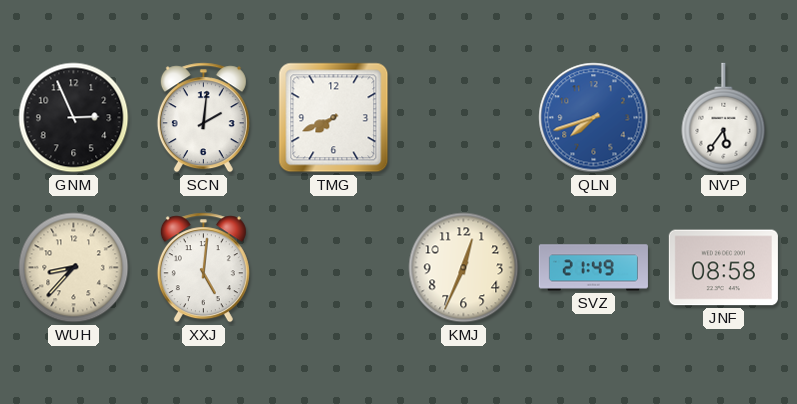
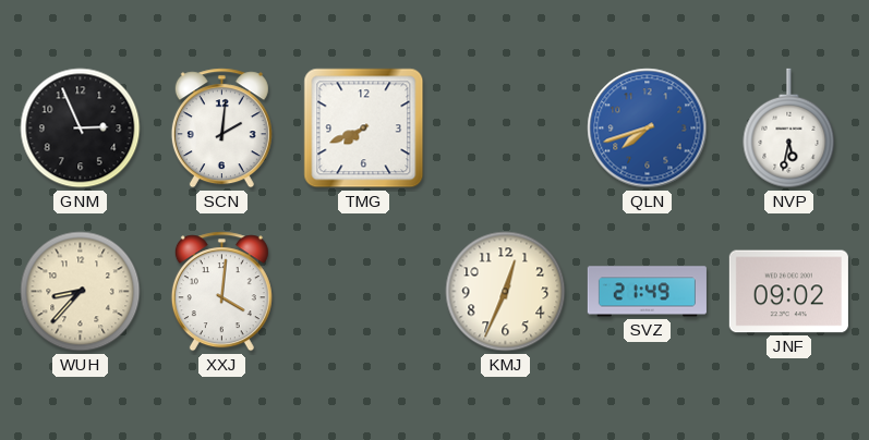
NVP: 5:36 -> 5:32
XXJ: 5:01 -> 4:01
JNF: 08:58 -> 09:02
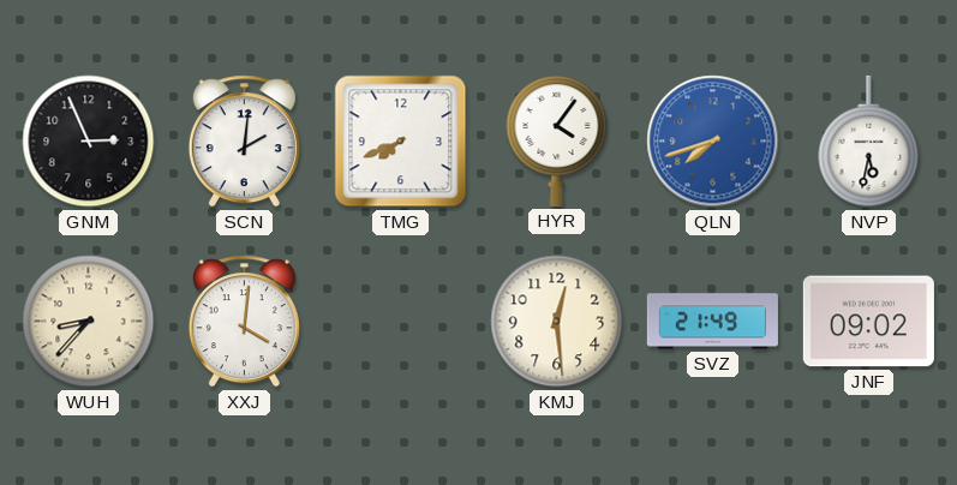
HYR: none -> 4:06
KMJ: 12:34 -> 12:29
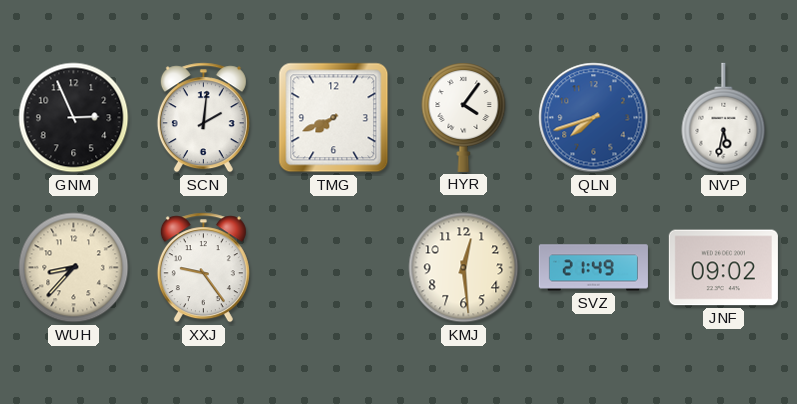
XXJ: 4:01 -> 9:24
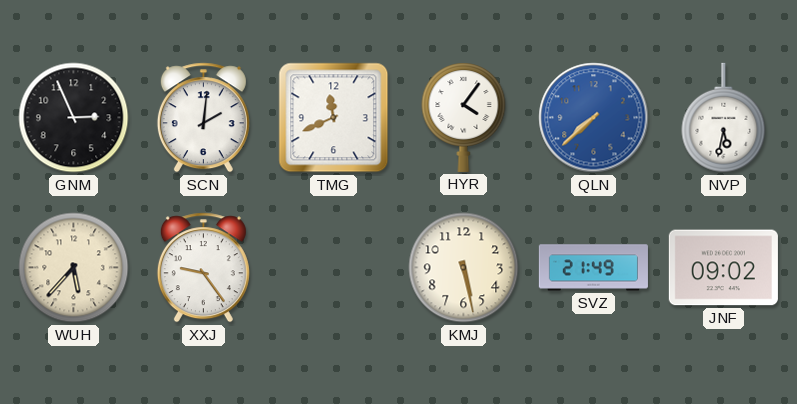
TMG: 7:41 -> 11:41
QLN: 7:42 -> 7:38
WUH: 8:37 -> 5:37
KMJ: 12:29 -> 5:28
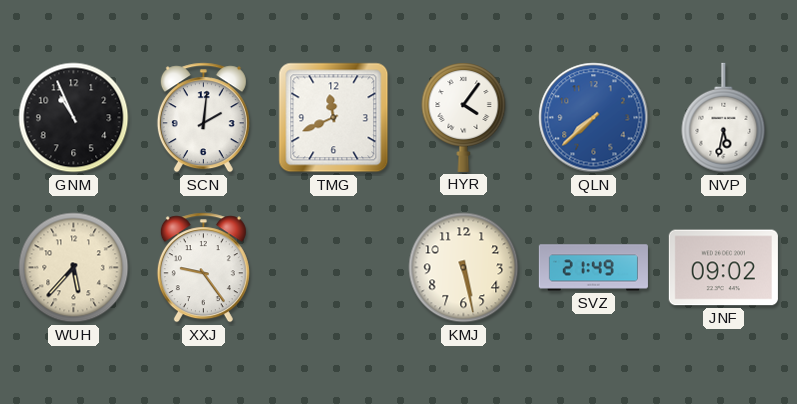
GNM: 2:56 -> 10:56
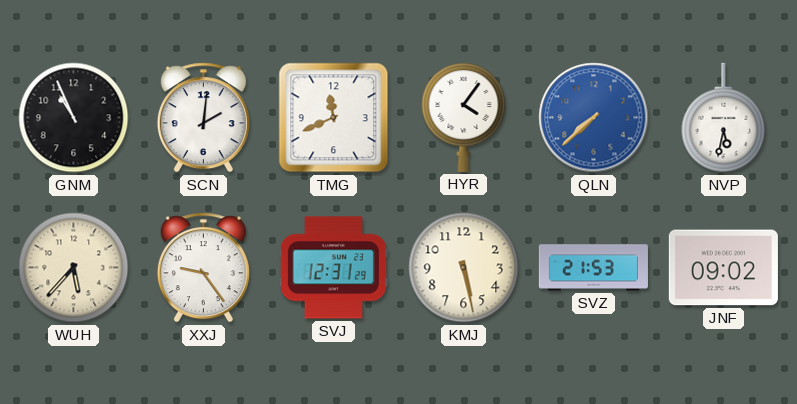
SVJ: none -> 12:31
SVZ: 21:49 -> 21:53
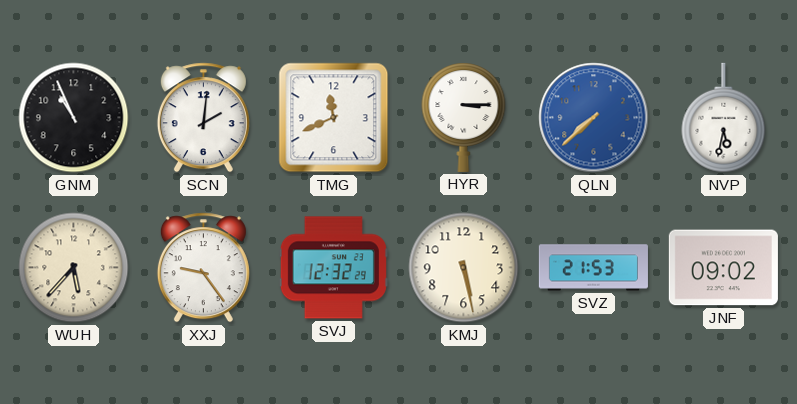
HYR: 4:06 -> 3:15
SVJ: 12:31 -> 12:32
